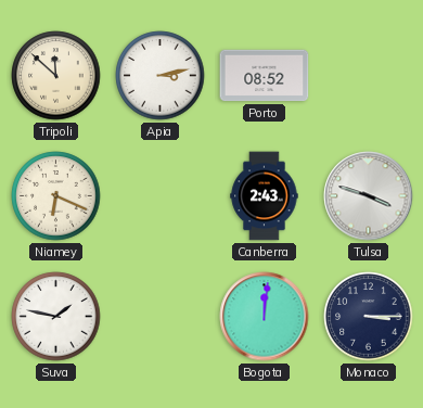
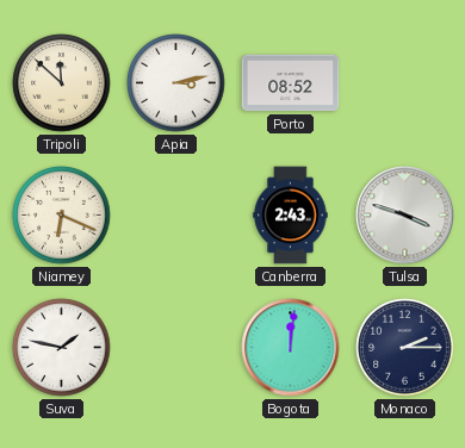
Monaco: 3:15 -> 2:15
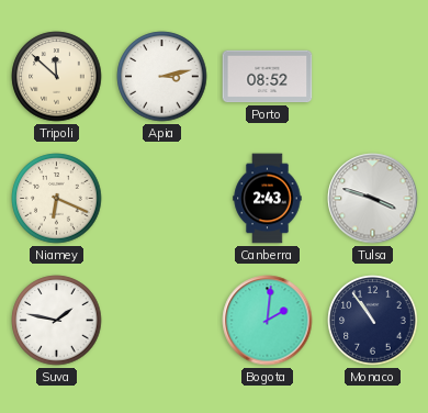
Bogota: 12:01 -> 2:01
Monaco: 2:15 -> 10:54
